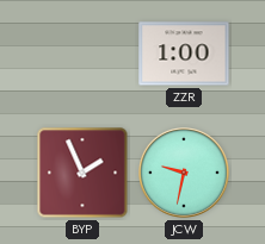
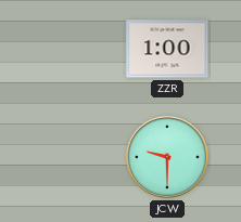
BYP: 1:56 -> none
JCW: 9:32 -> 9:30
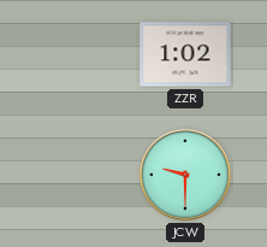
ZZR: 1:00 -> 1:02
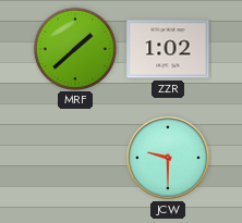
MRF: none -> 1:38
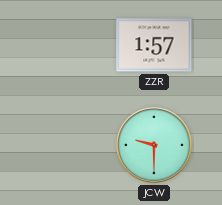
MRF: 1:38 -> none
ZZR: 1:02 -> 1:57
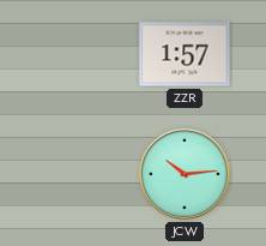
JCW: 9:30 -> 10:14
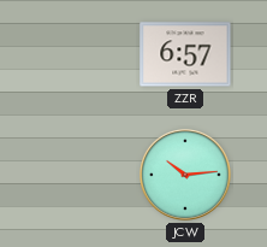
ZZR: 1:57 -> 6:57
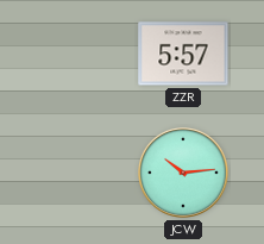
ZZR: 6:57 -> 5:57
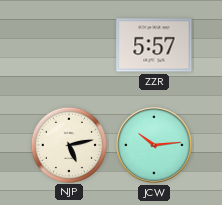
NJP: none -> 5:13
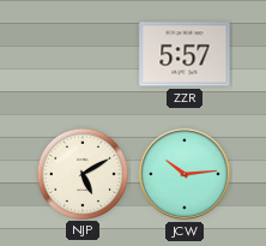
NJP: 5:13 -> 5:10
